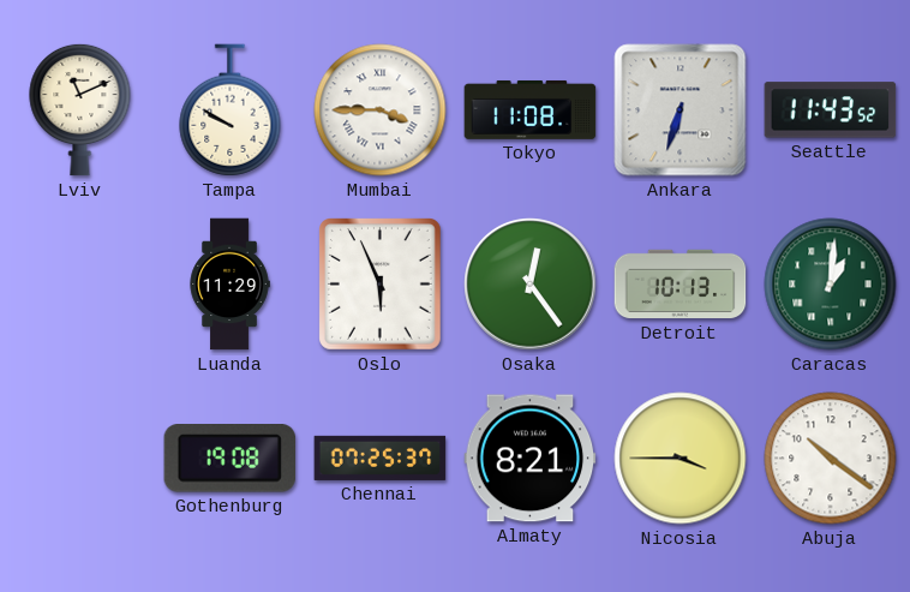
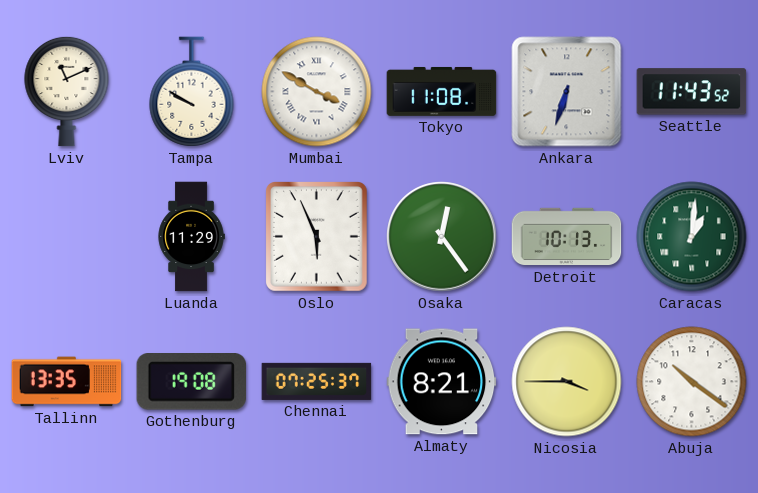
Mumbai: 3:45 -> 3:50
Tallinn: none -> 13:35
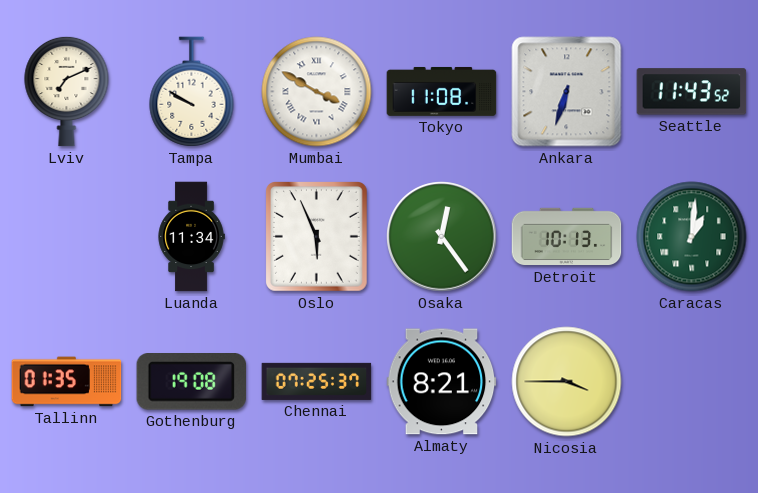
Lviv: 11:11 -> 7:11
Luanda: 11:29 -> 11:34
Tallinn: 13:35 -> 01:35
Abuja: 10:21 -> none
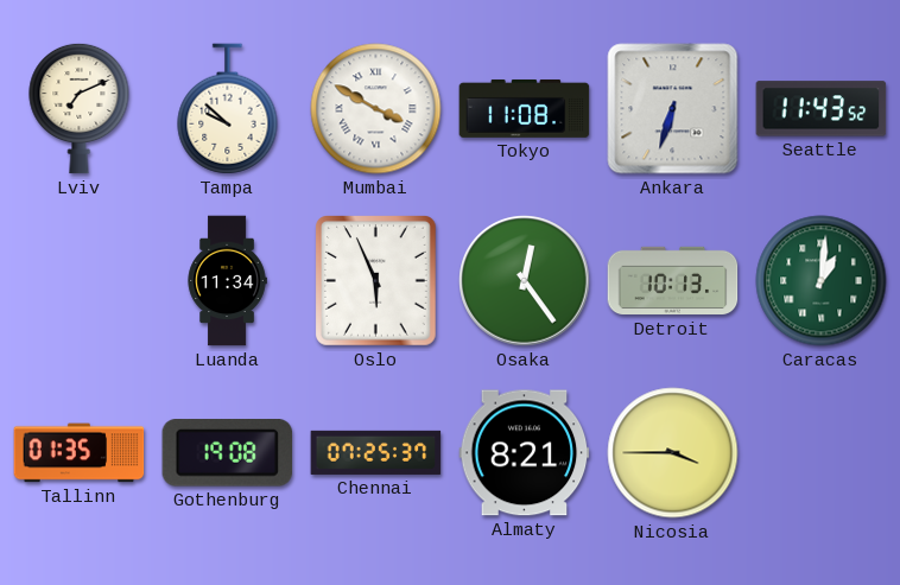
Tampa: 9:50 -> 9:52
